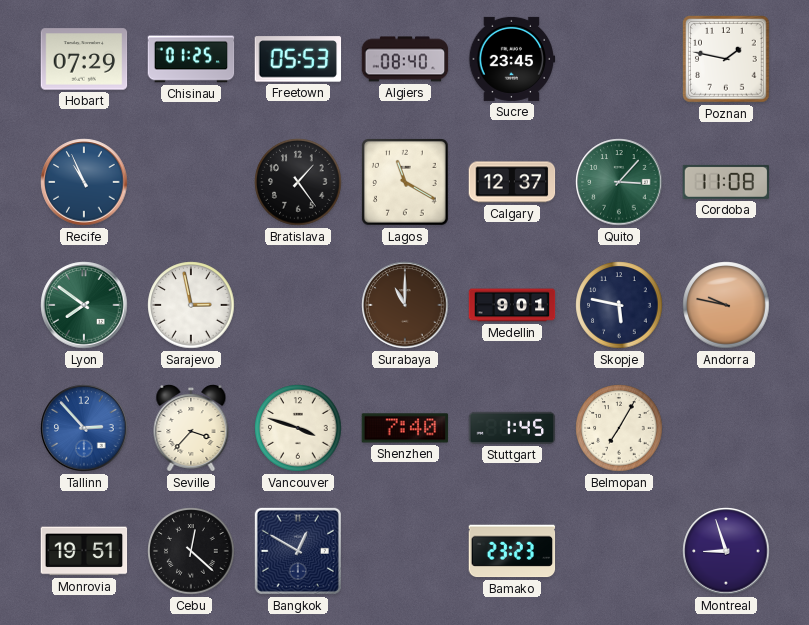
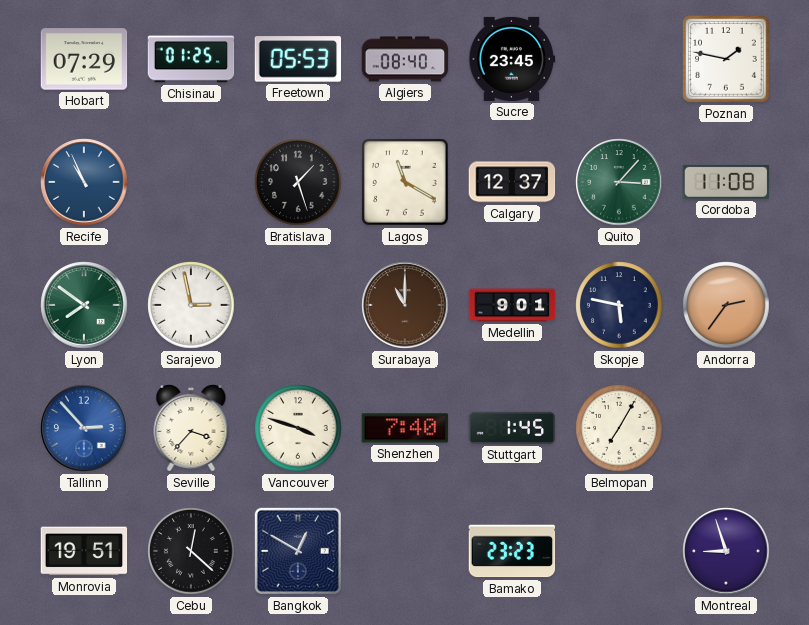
Bratislava: 1:24 -> 1:27
Andorra: 9:47 -> 2:36
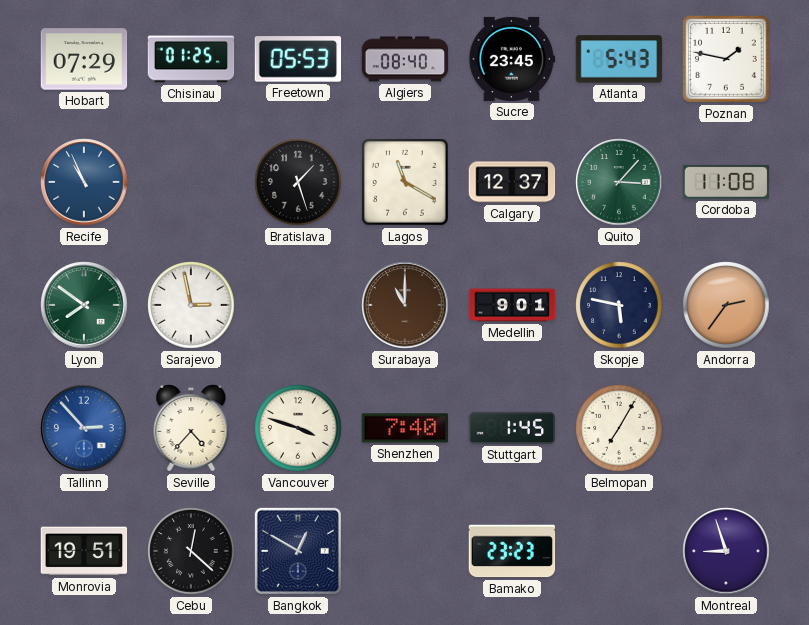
Atlanta: none -> 5:43
Seville: 3:37 -> 4:37
